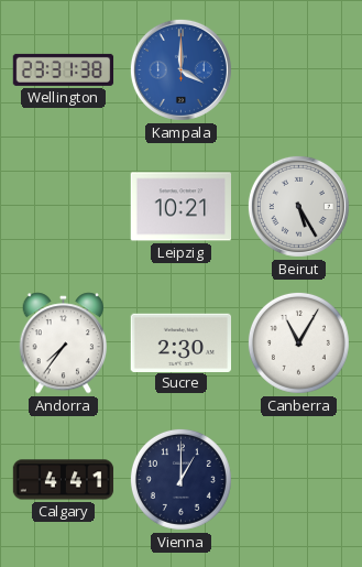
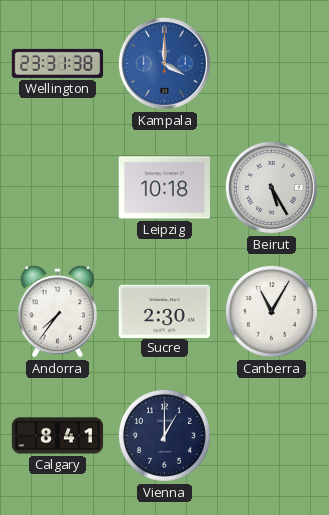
Leipzig: 10:21 -> 10:18
Calgary: 4:41 -> 8:41
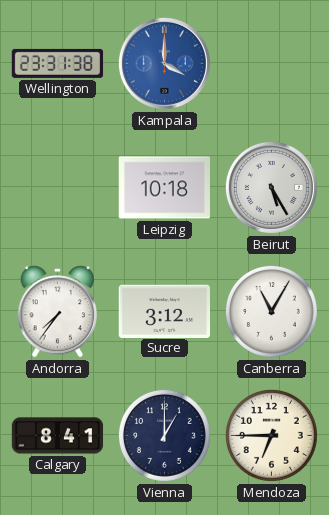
Sucre: 2:30 -> 3:12
Mendoza: none -> 6:45
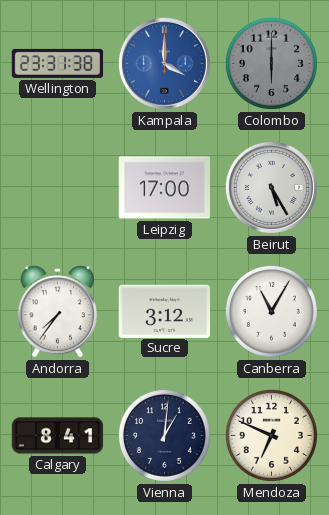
Colombo: none -> 6:00
Leipzig: 10:18 -> 17:00
Vienna: 1:00 -> 1:01
Mendoza: 6:45 -> 6:49
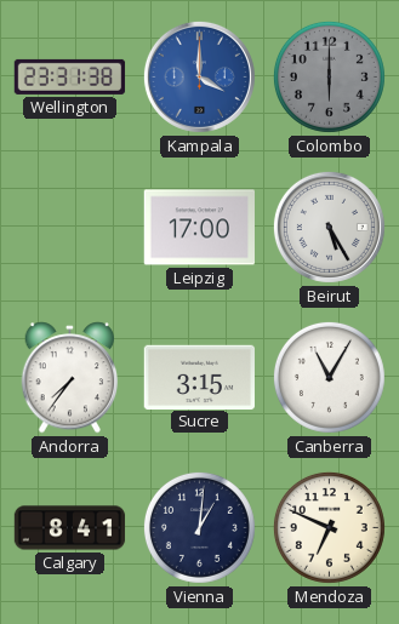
Sucre: 3:12 -> 3:15
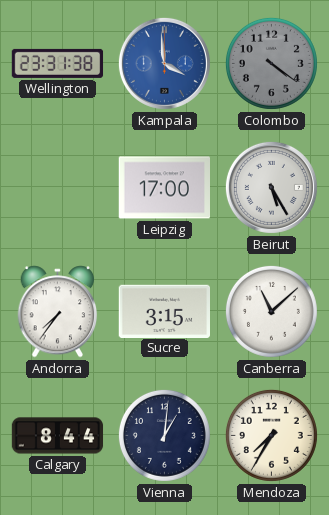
Kampala: 4:00 -> 3:59
Colombo: 6:00 -> 4:21
Canberra: 11:05 -> 11:08
Calgary: 8:41 -> 8:44
Mendoza: 6:49 -> 7:35
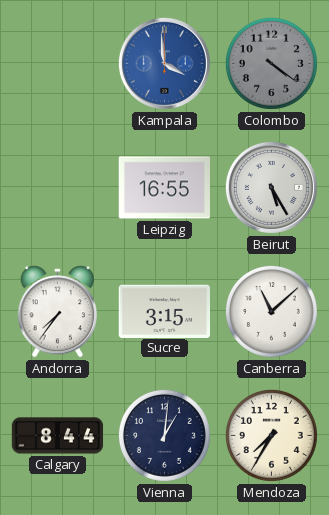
Wellington: 23:31 -> none
Leipzig: 17:00 -> 16:55
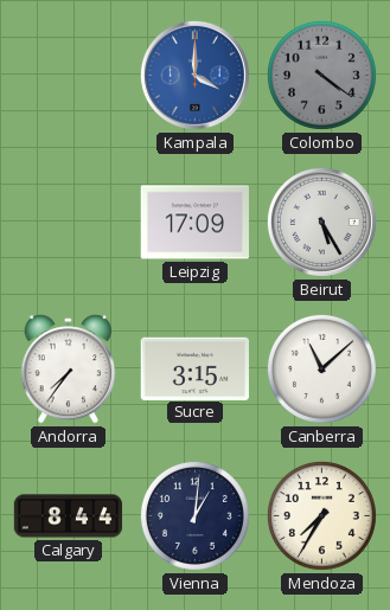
Kampala: 3:59 -> 4:00
Leipzig: 16:55 -> 17:09
